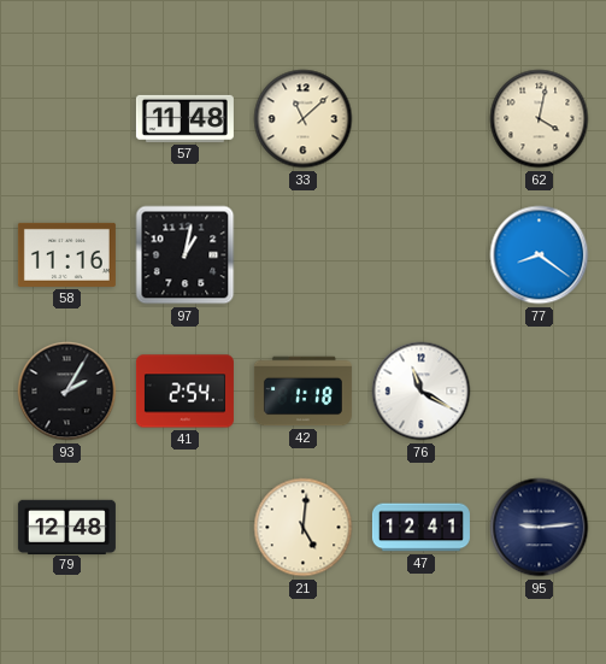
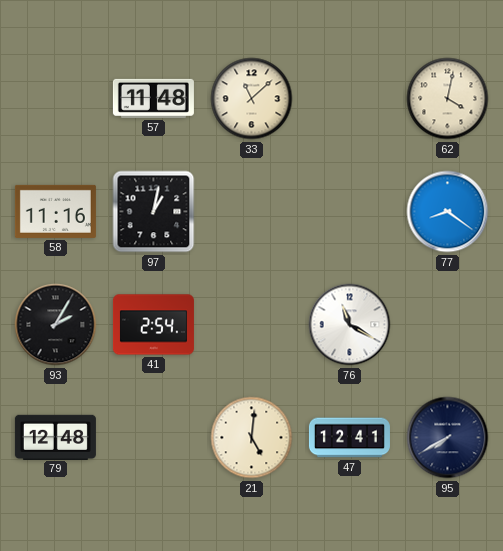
42: 1:18 -> none
95: 9:14 -> 7:40
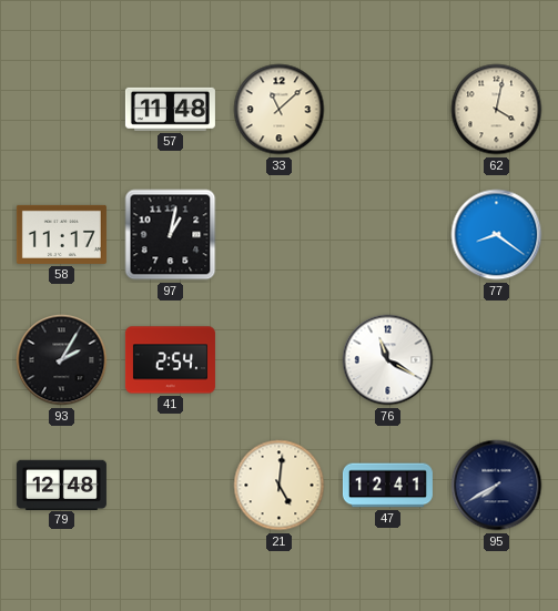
58: 11:16 -> 11:17
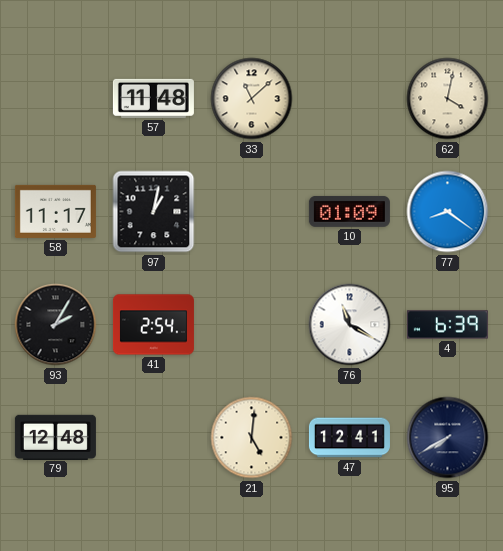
10: none -> 01:09
4: none -> 6:39
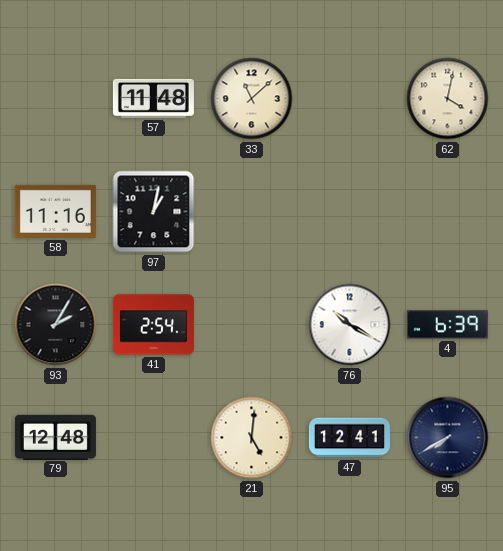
58: 11:17 -> 11:16
10: 01:09 -> none
77: 8:21 -> none
76: 11:20 -> 10:20
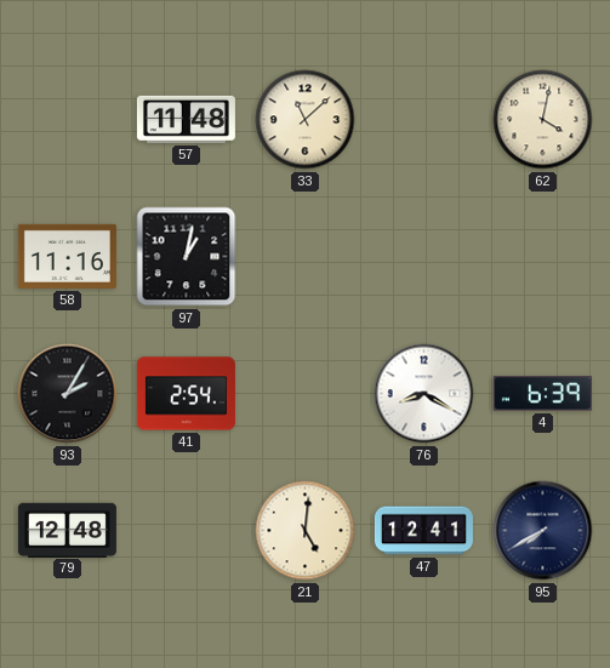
76: 10:20 -> 8:20
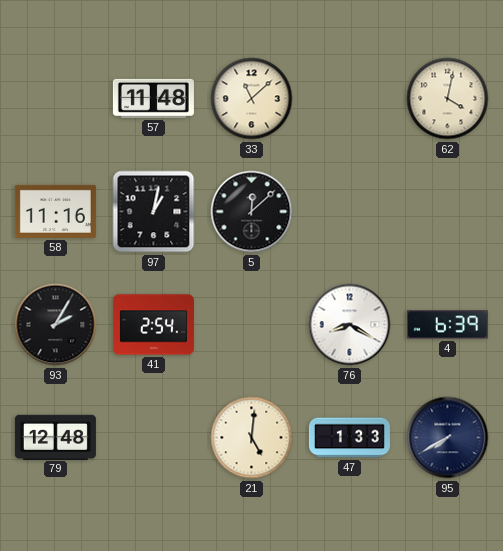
5: none -> 12:08
47: 12:41 -> 1:33
